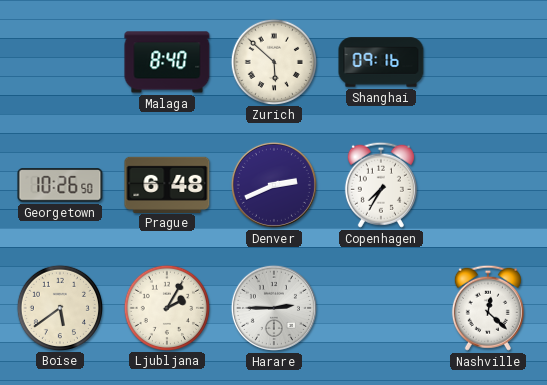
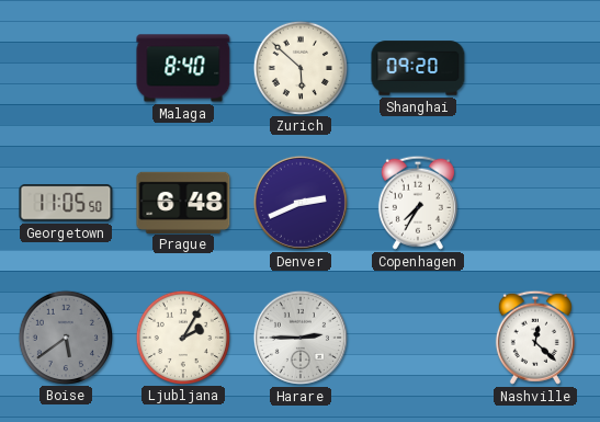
Shanghai: 09:16 -> 09:20
Georgetown: 10:26 -> 11:05
Boise dial: cream -> grey
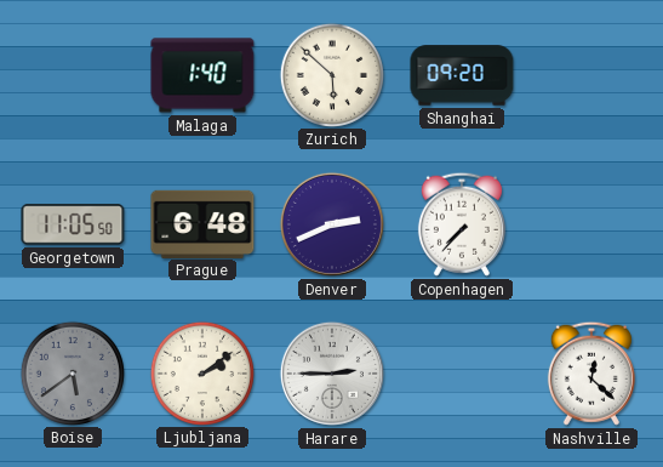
Malaga: 8:40 -> 1:40
Copenhagen: 7:35 -> 7:37
Ljubljana: 2:05 -> 2:09
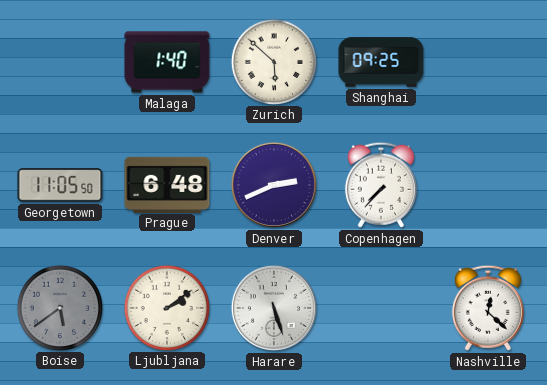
Shanghai: 09:20 -> 09:25
Harare: 2:45 -> 5:27
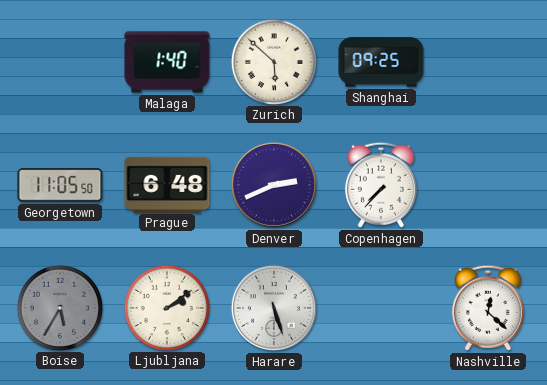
Boise: 5:39 -> 5:35
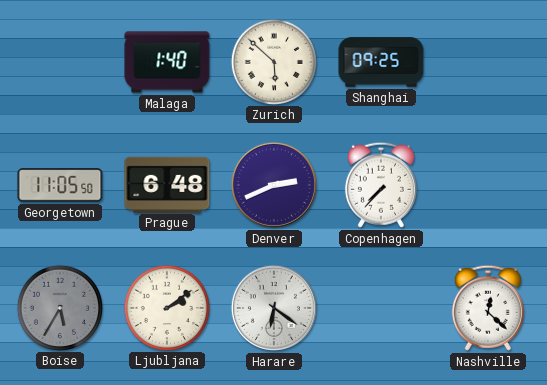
Harare: 5:27 -> 6:21
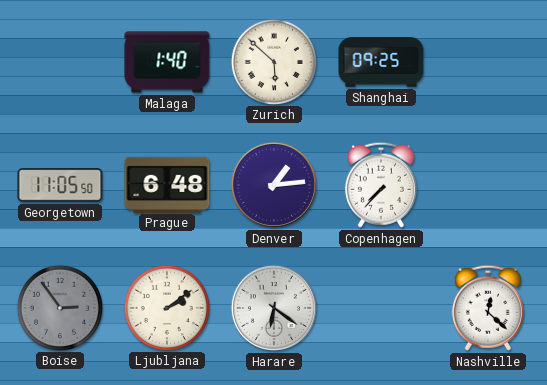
Denver: 2:41 -> 1:14
Boise: 5:35 -> 2:54
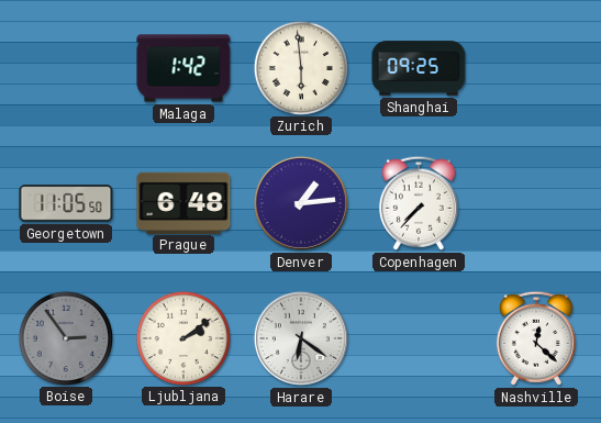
Malaga: 1:40 -> 1:42
Zurich: 5:52 -> 5:59
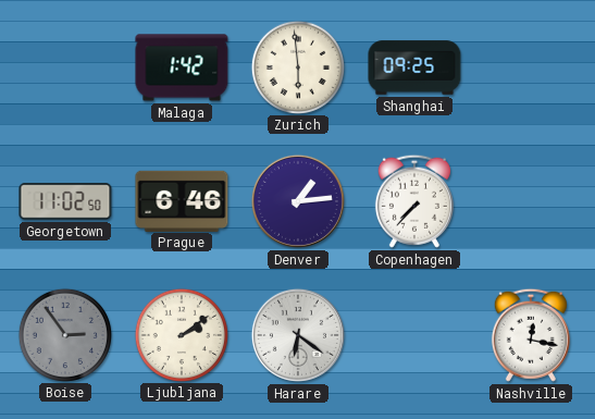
Georgetown: 11:05 -> 11:02
Prague: 6:48 -> 6:46
Nashville: 12:22 -> 12:17
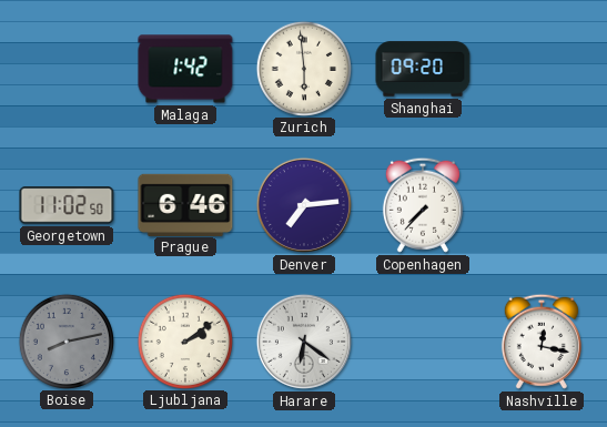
Shanghai: 09:25 -> 09:20
Denver: 1:14 -> 7:14
Boise: 2:54 -> 8:13
